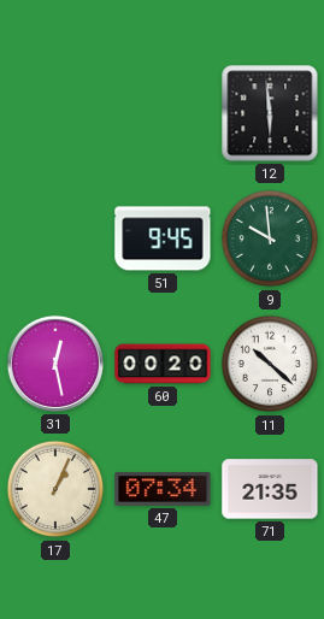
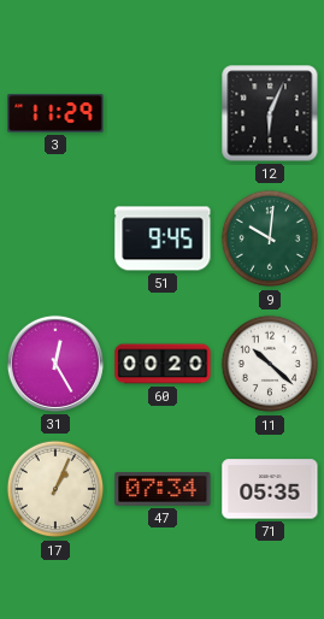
3: none -> 11:29
12: 5:59 -> 6:04
9: 9:59 -> 10:01
31: 12:28 -> 12:25
71: 21:35 -> 05:35
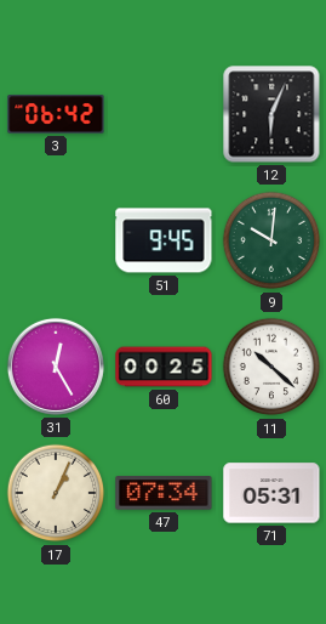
3: 11:29 -> 06:42
60: 00:20 -> 00:25
71: 05:35 -> 05:31
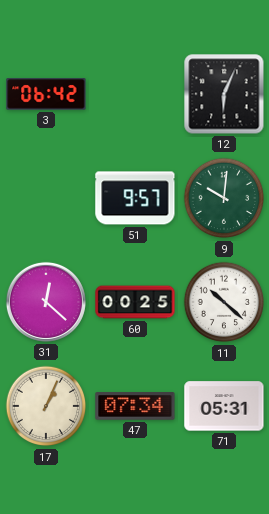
51: 9:45 -> 9:57
31: 12:25 -> 12:22
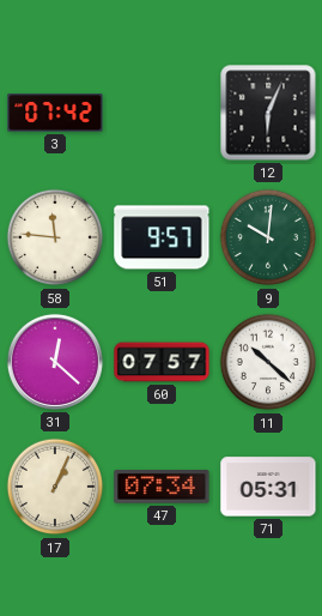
3: 06:42 -> 07:42
58: none -> 11:46
60: 00:25 -> 07:57
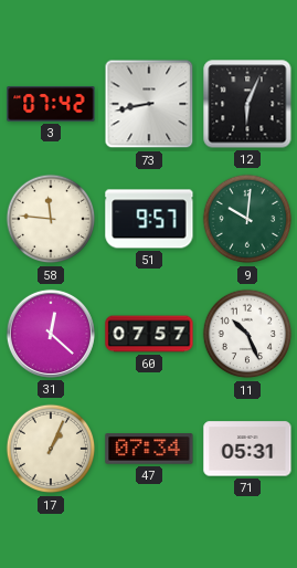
73: none -> 8:43
11: 10:22 -> 10:26
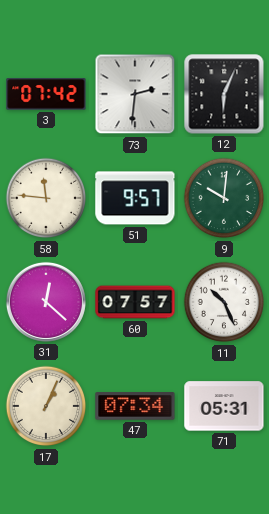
73: 8:43 -> 2:31
